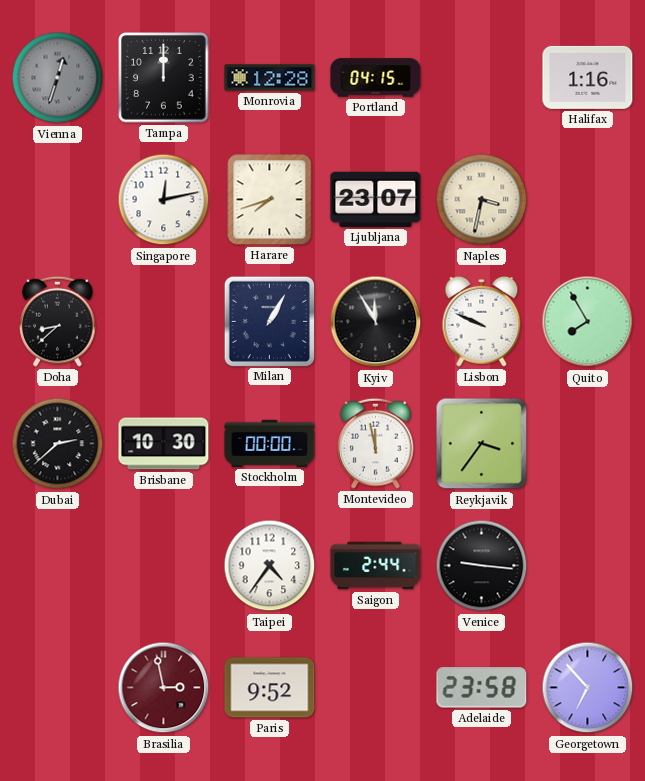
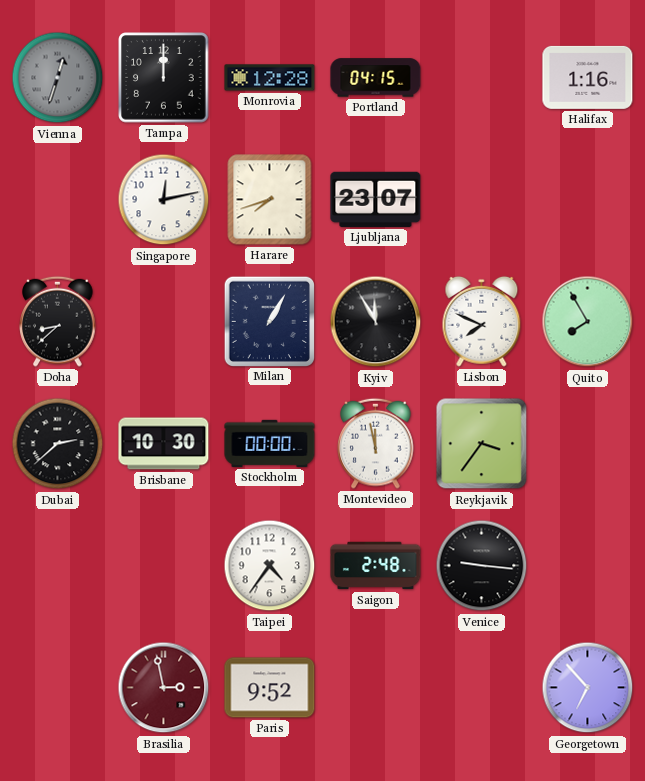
Naples: 3:32 -> none
Lisbon: 9:49 -> 7:49
Saigon: 2:44 -> 2:48
Adelaide: 23:58 -> none
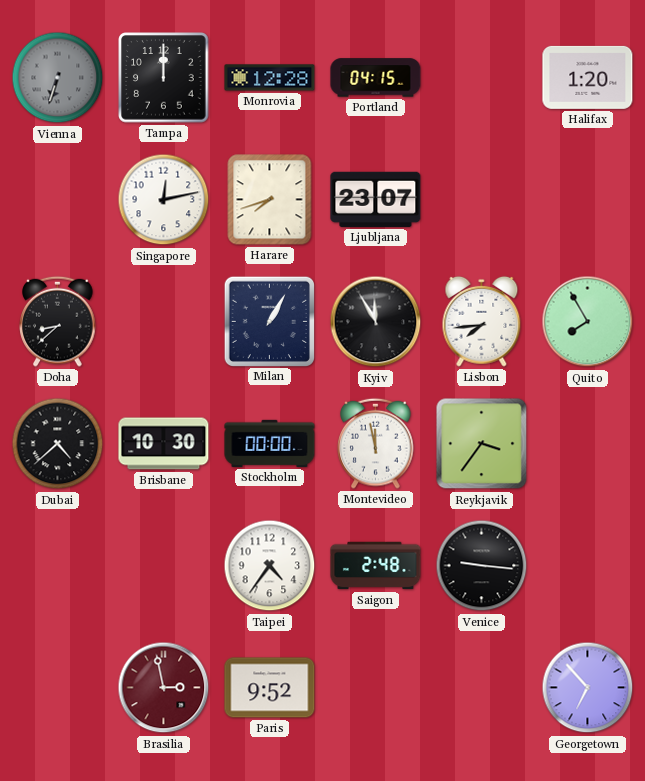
Vienna: 12:33 -> 6:33
Halifax: 1:16 -> 1:20
Lisbon: 7:49 -> 7:44
Dubai: 2:38 -> 4:38
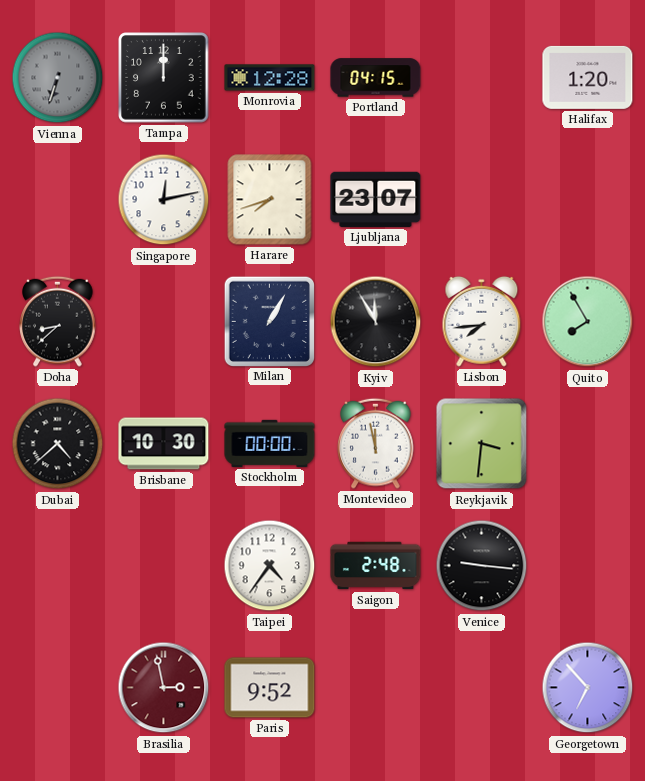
Reykjavik: 3:36 -> 3:31
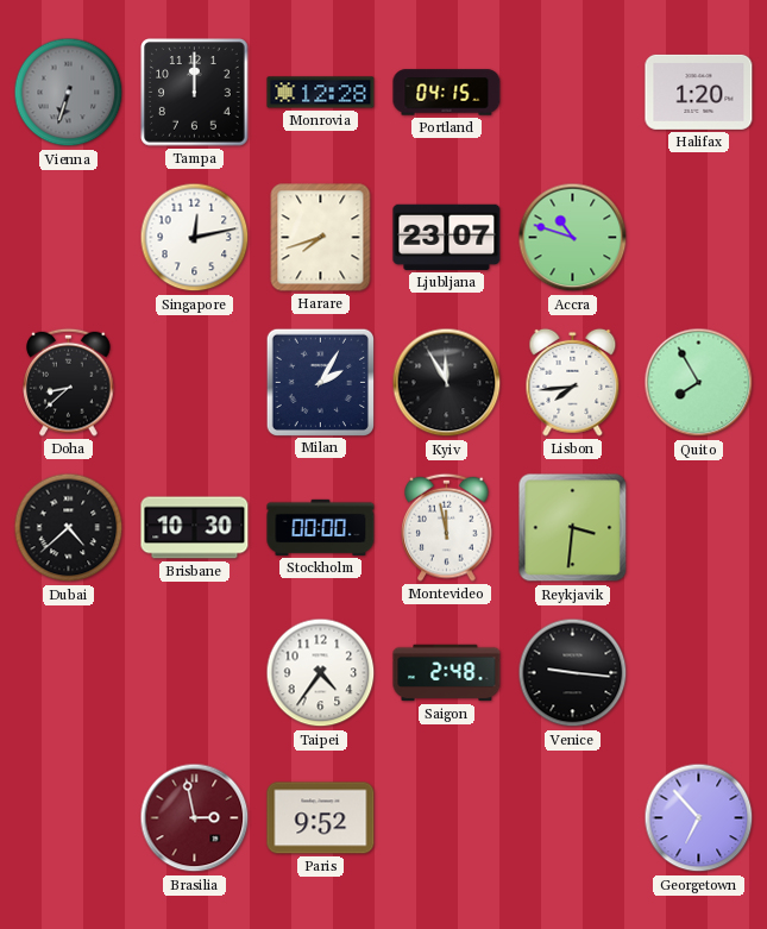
Accra: none -> 10:48
Milan: 1:05 -> 2:05
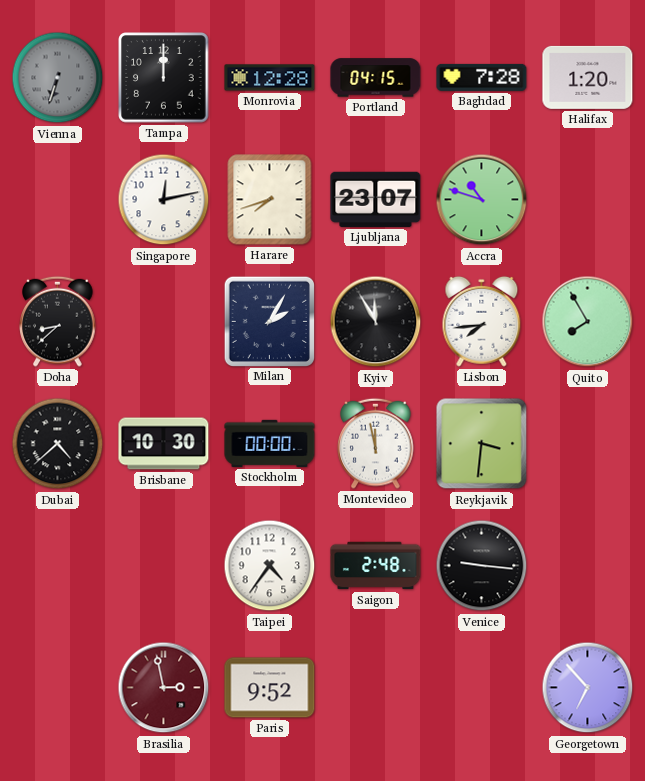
Baghdad: none -> 7:28
